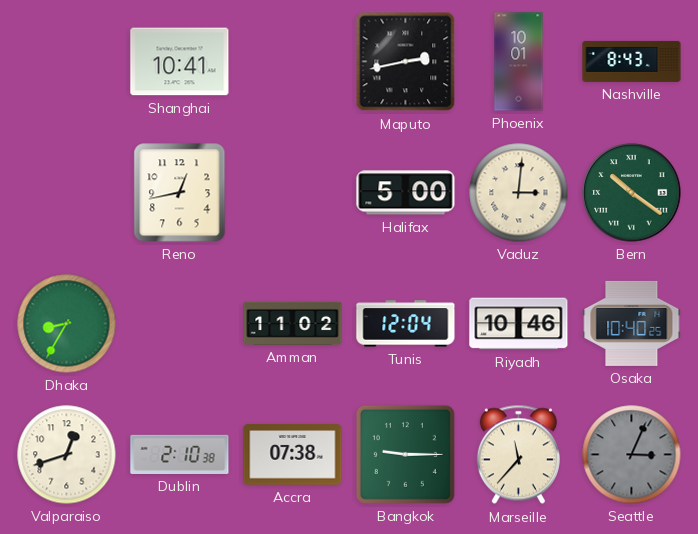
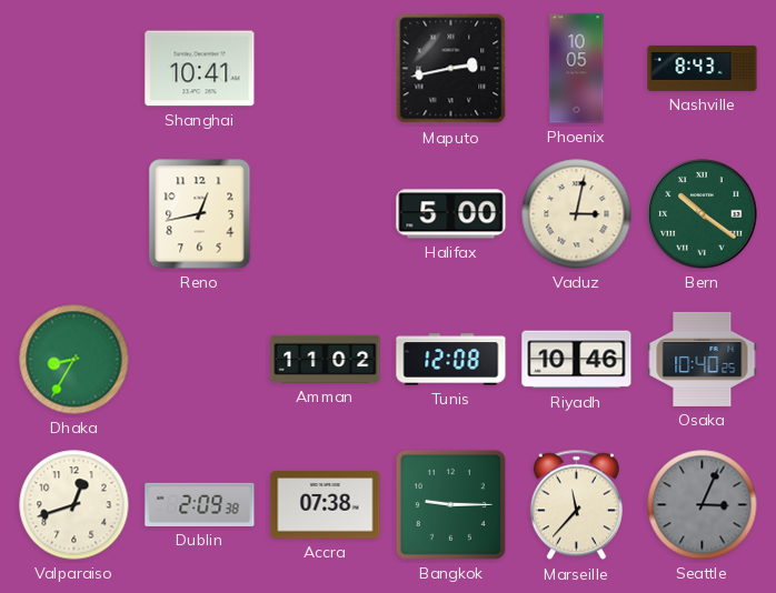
Phoenix: 10:01 -> 10:05
Vaduz: 3:01 -> 3:02
Tunis: 12:04 -> 12:08
Dublin: 2:10 -> 2:09
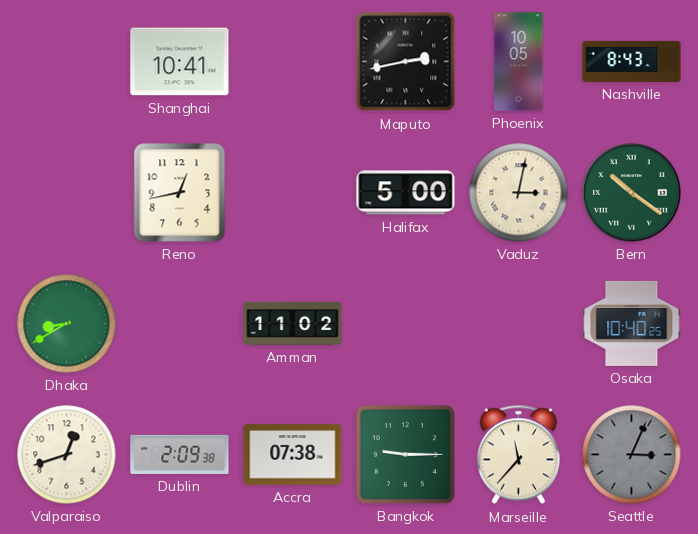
Dhaka: 8:35 -> 8:40
Tunis: 12:08 -> none
Riyadh: 10:46 -> none
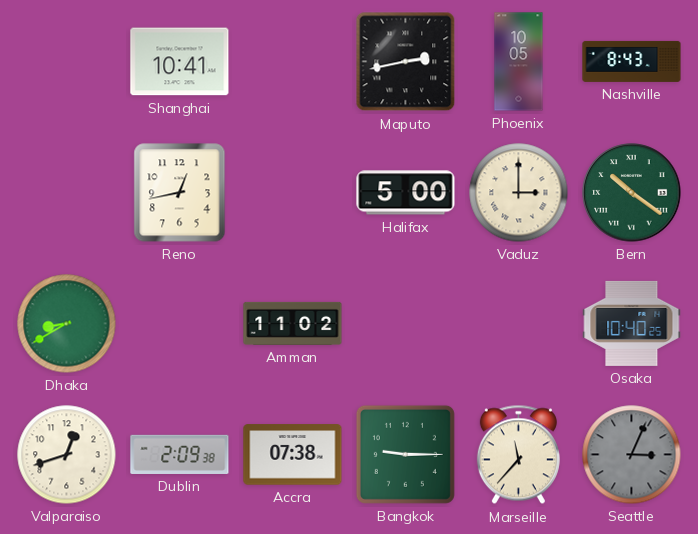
Vaduz: 3:02 -> 3:00
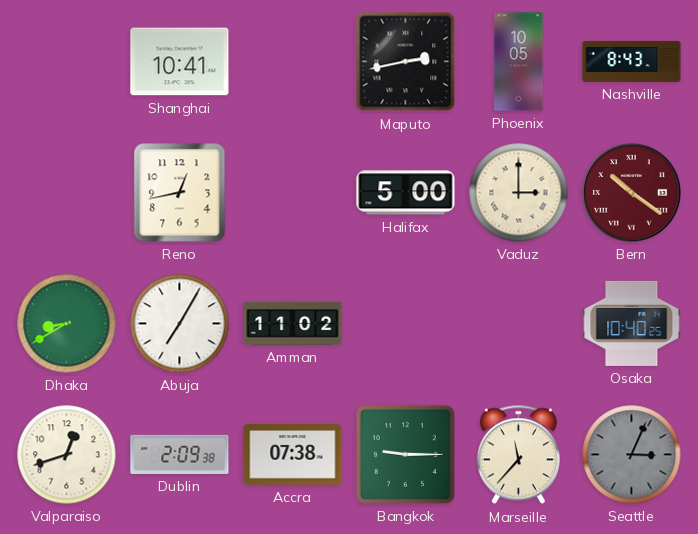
Bern dial: green -> burgundy
Abuja: none -> 7:05
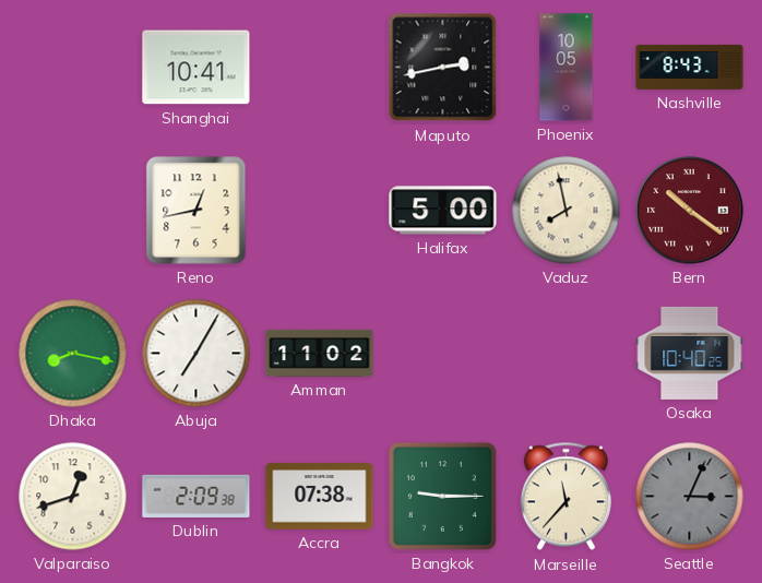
Vaduz: 3:00 -> 7:58
Dhaka: 8:40 -> 8:17
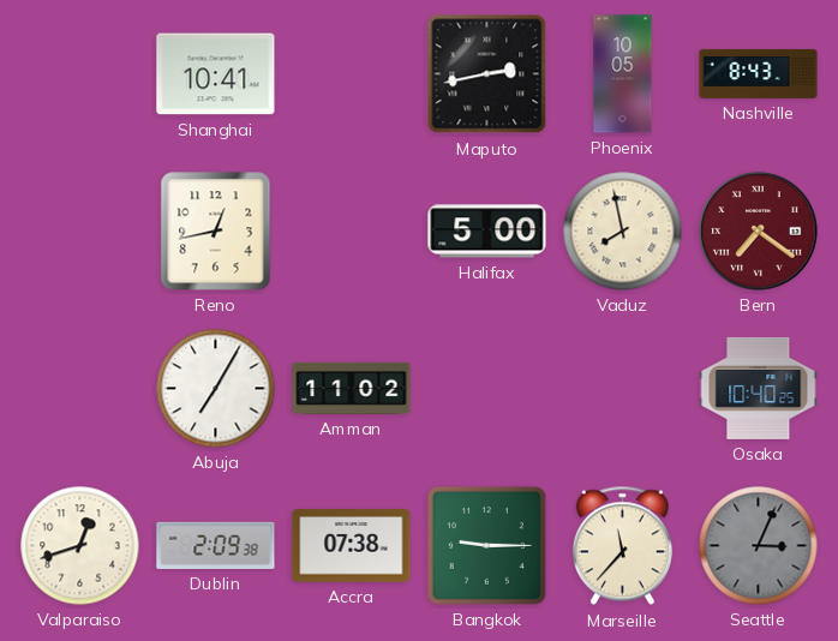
Bern: 10:21 -> 7:21
Dhaka: 8:17 -> none
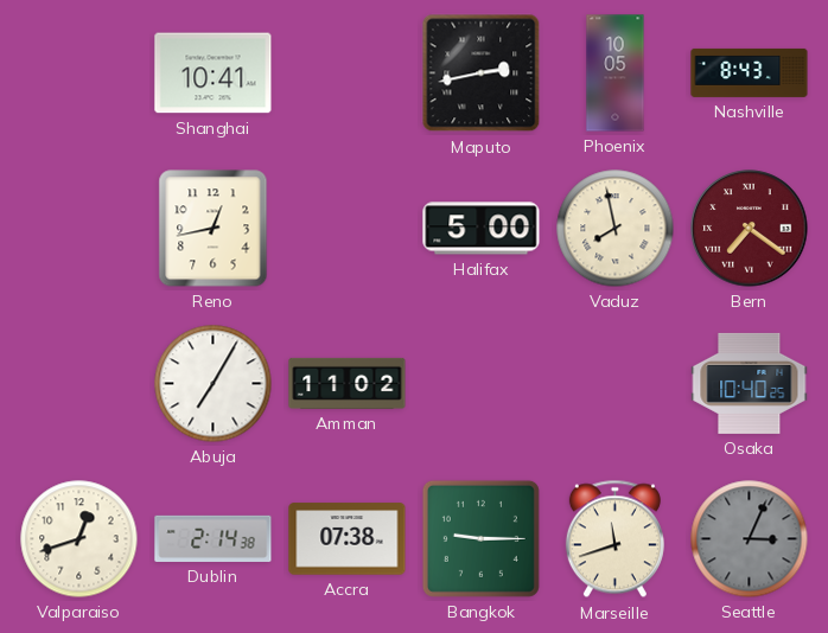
Dublin: 2:09 -> 2:14
Marseille: 11:37 -> 11:42
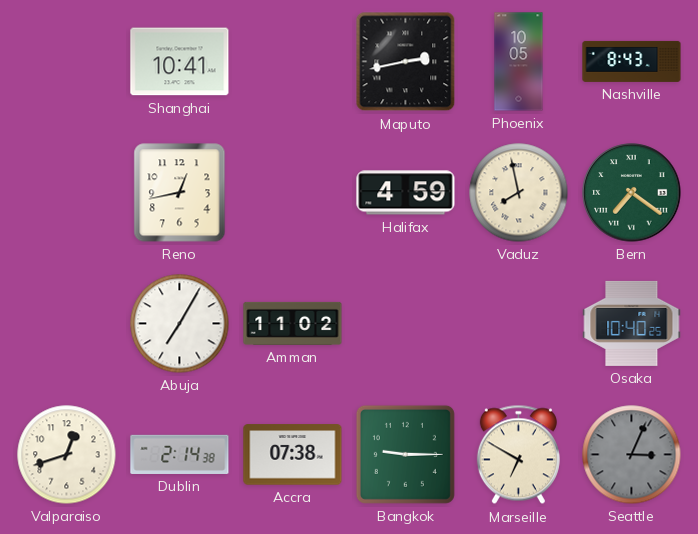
Halifax: 5:00 -> 4:59
Bern dial: burgundy -> green
Marseille: 11:42 -> 6:50
